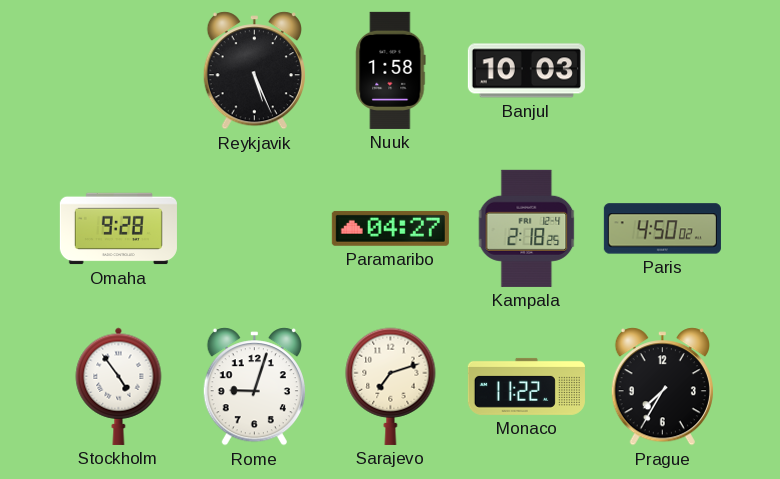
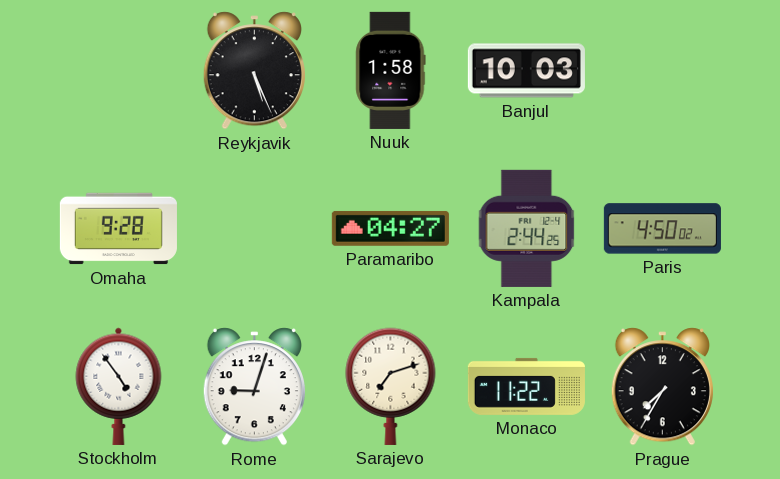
Kampala: 2:18 -> 2:44
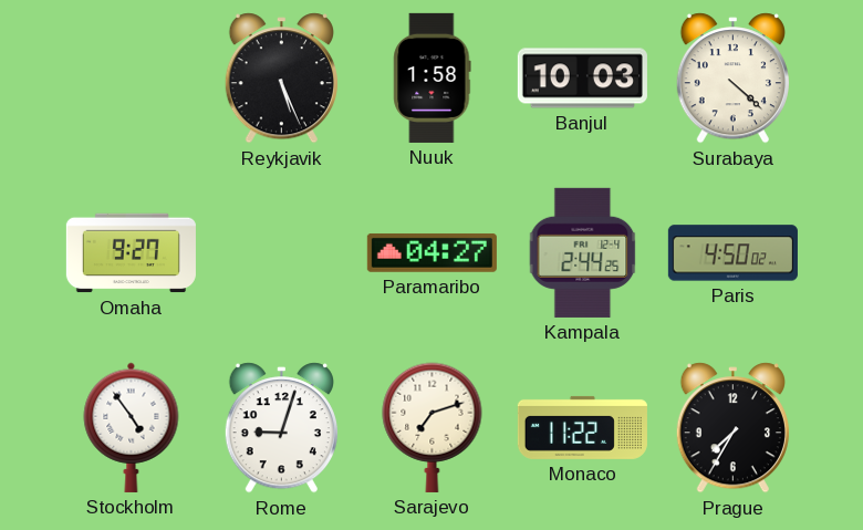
Surabaya: none -> 4:22
Omaha: 9:28 -> 9:27
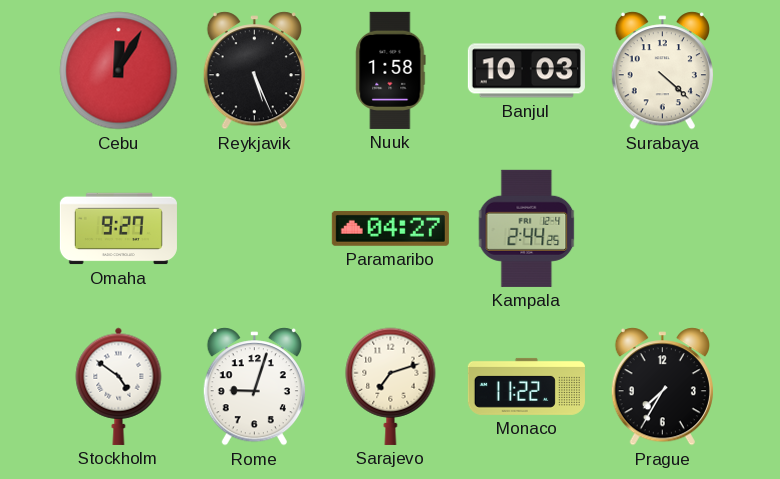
Cebu: none -> 12:05
Paris: 4:50 -> none
Stockholm: 4:54 -> 4:51
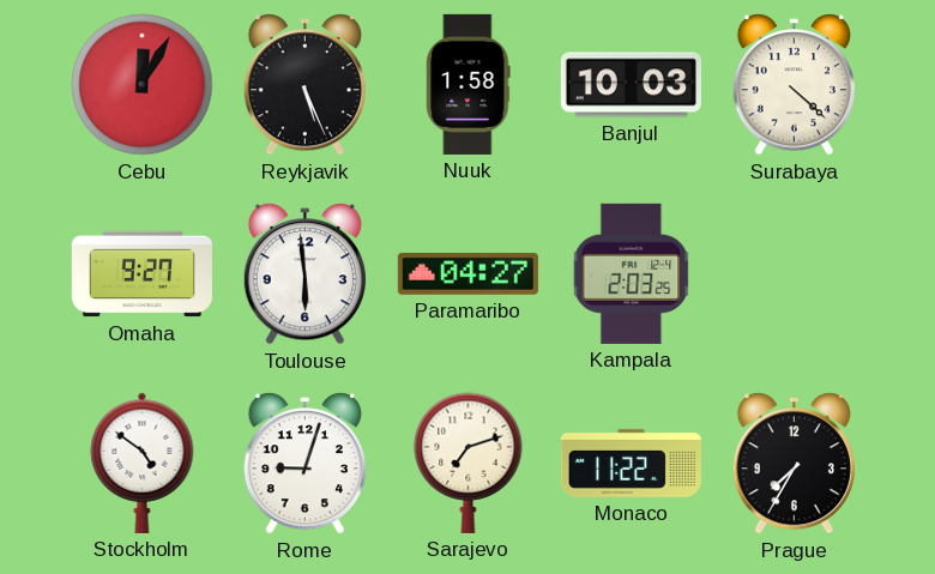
Toulouse: none -> 5:59
Kampala: 2:44 -> 2:03
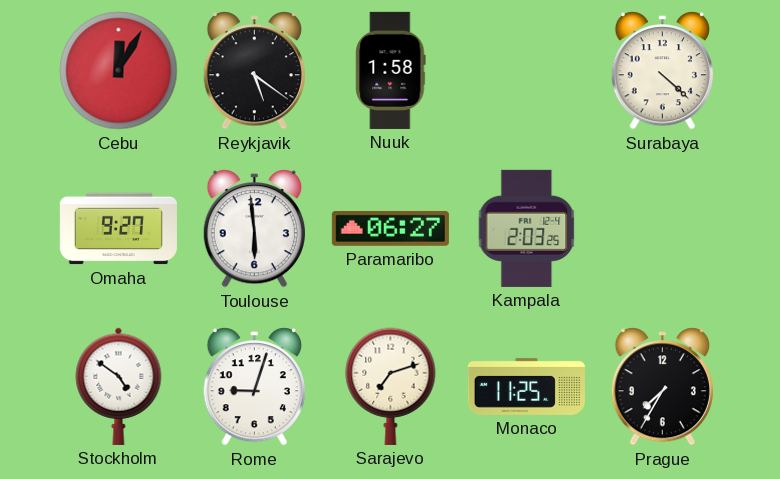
Reykjavik: 5:26 -> 5:21
Banjul: 10:03 -> none
Paramaribo: 04:27 -> 06:27
Monaco: 11:22 -> 11:25
